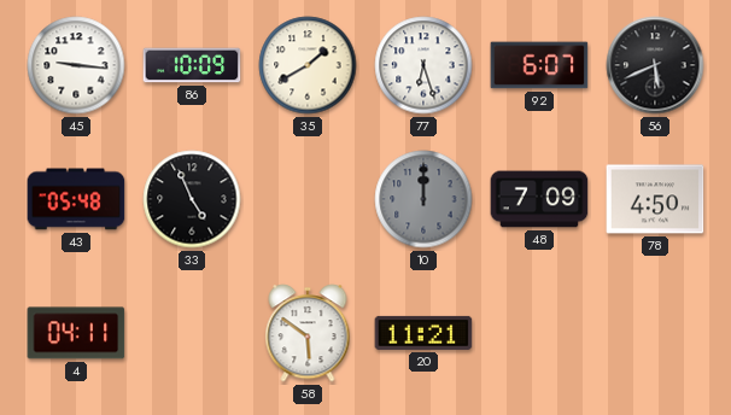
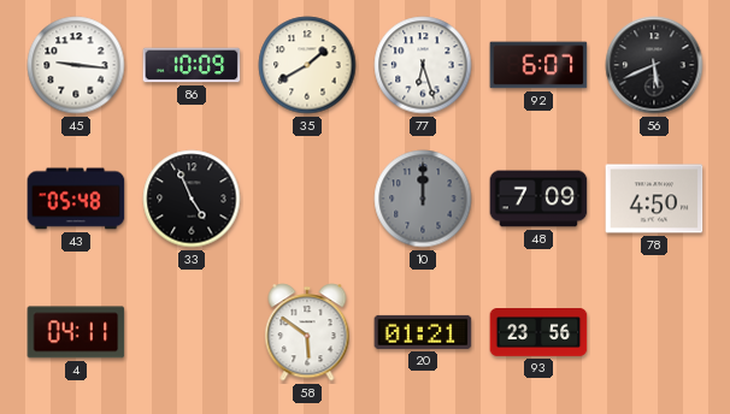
20: 11:21 -> 01:21
93: none -> 23:56
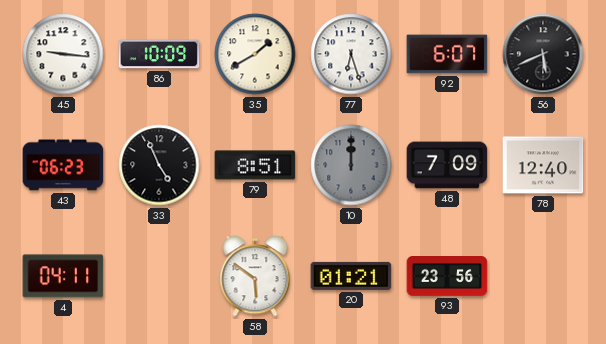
43: 05:48 -> 06:23
79: none -> 8:51
78: 4:50 -> 12:40
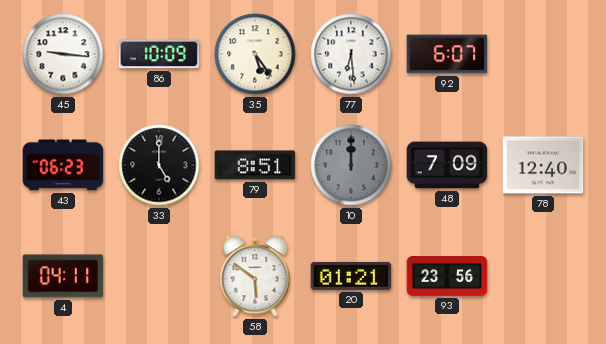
35: 1:40 -> 5:24
77: 6:27 -> 6:29
56: 5:41 -> none
33: 4:56 -> 5:00
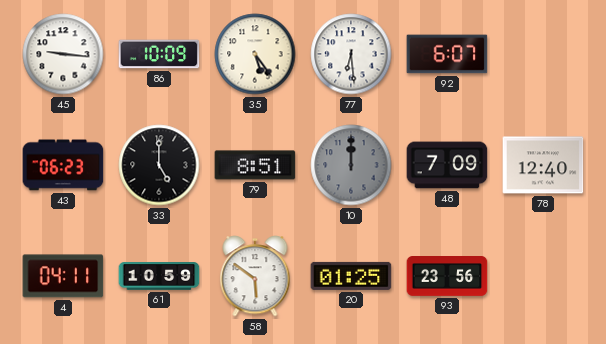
61: none -> 10:59
20: 01:21 -> 01:25
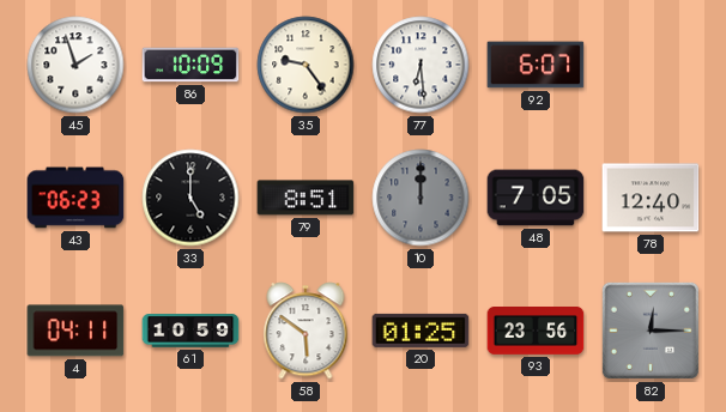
45: 9:16 -> 1:57
35: 5:24 -> 9:24
48: 7:09 -> 7:05
82: none -> 12:15
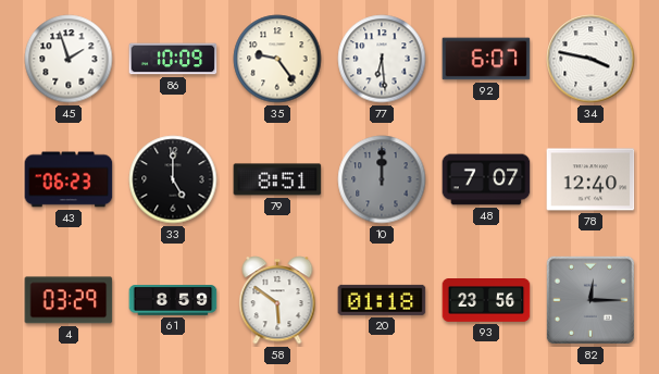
34: none -> 3:47
48: 7:05 -> 7:07
4: 04:11 -> 03:29
61: 10:59 -> 8:59
20: 01:25 -> 01:18
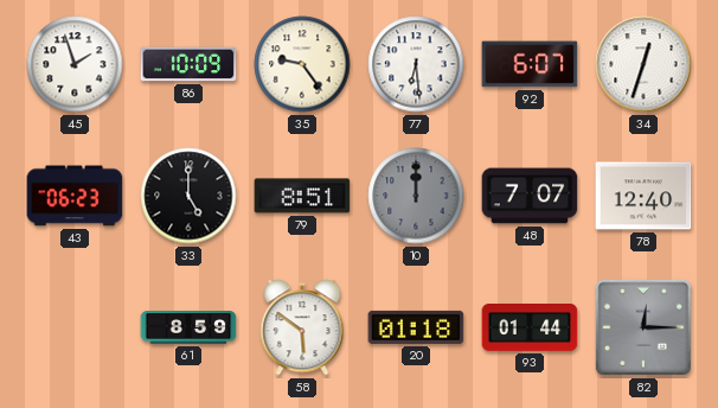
34: 3:47 -> 12:33
4: 03:29 -> none
93: 23:56 -> 01:44
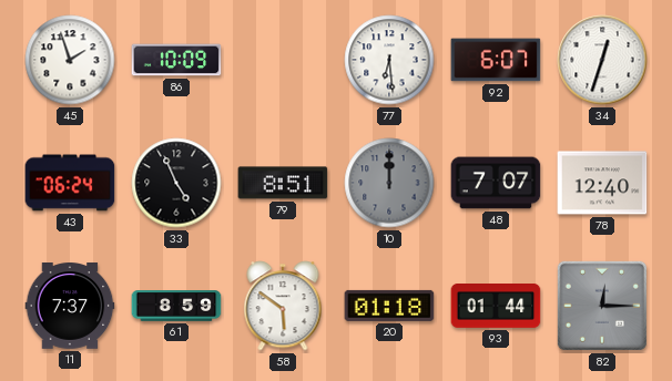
35: 9:24 -> none
43: 06:23 -> 06:24
33: 5:00 -> 4:56
11: none -> 7:37
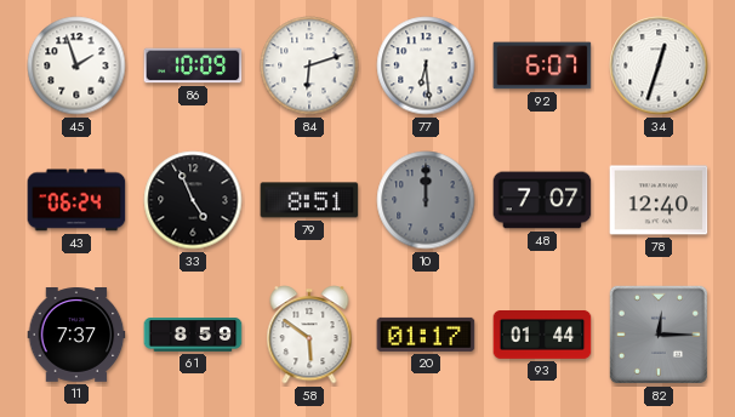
84: none -> 6:12
20: 01:18 -> 01:17
